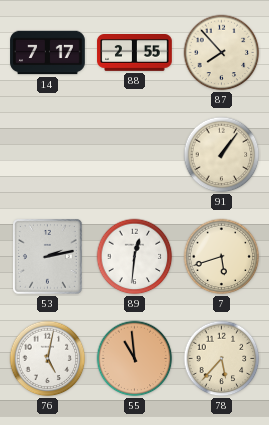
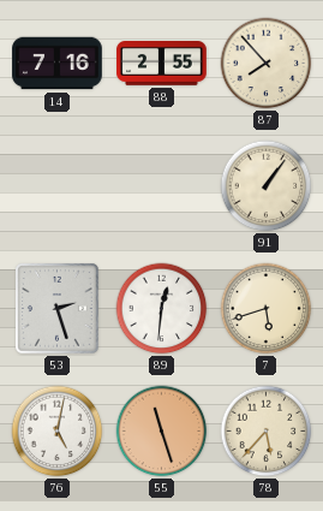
14: 7:17 -> 7:16
53: 2:13 -> 2:27
55: 10:59 -> 11:27
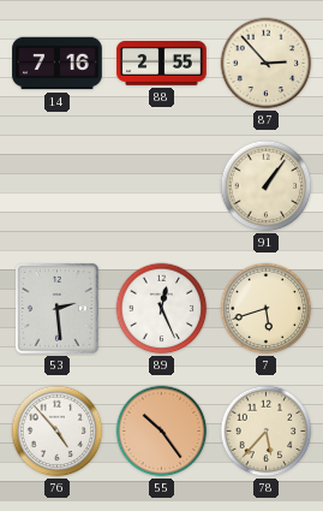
87: 7:53 -> 2:53
53: 2:27 -> 2:29
89: 12:31 -> 12:26
76: 5:02 -> 4:53
55: 11:27 -> 10:24
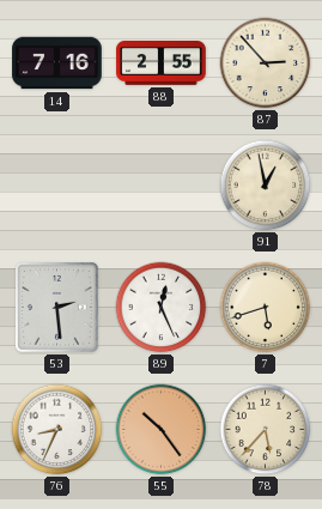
91: 1:06 -> 12:58
76: 4:53 -> 8:34
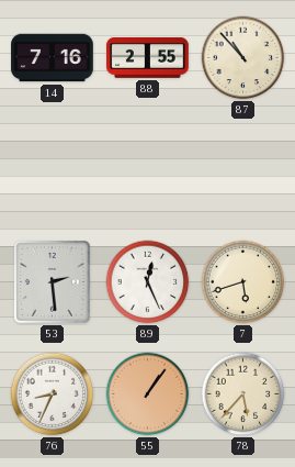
87: 2:53 -> 10:53
91: 12:58 -> none
55: 10:24 -> 1:06
